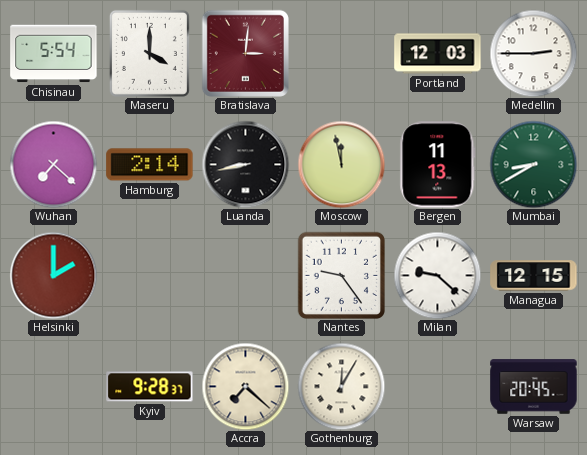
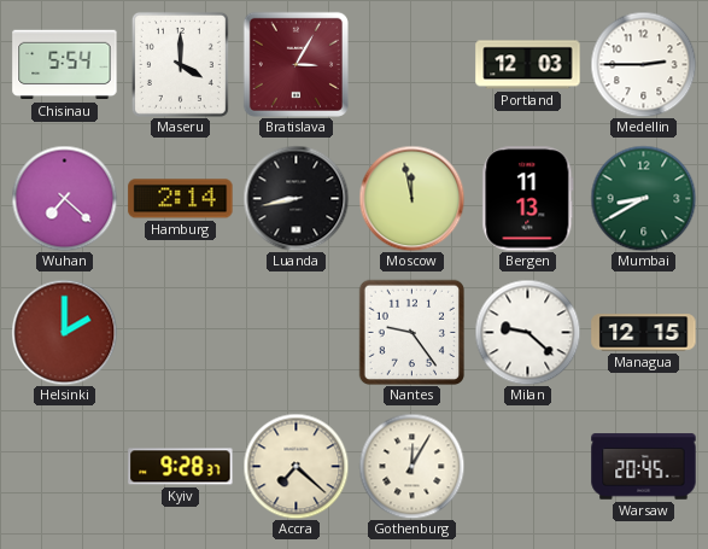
Bratislava: 3:01 -> 3:05
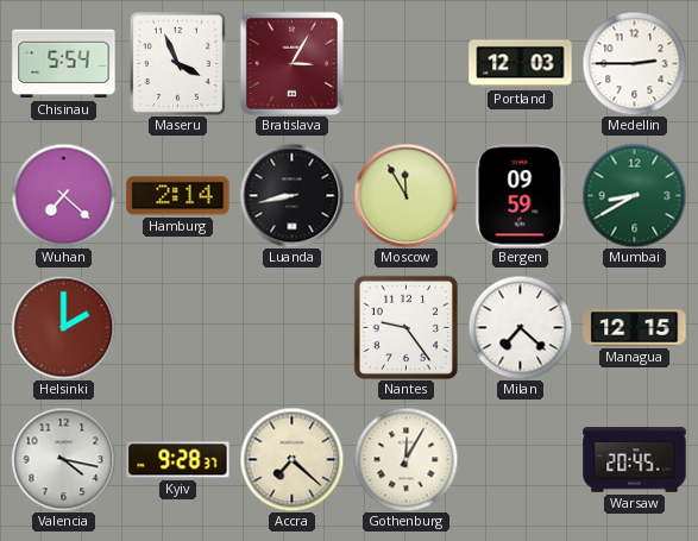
Maseru: 4:00 -> 3:56
Moscow: 11:58 -> 11:55
Bergen: 11:13 -> 09:59
Milan: 9:22 -> 7:22
Valencia: none -> 4:17
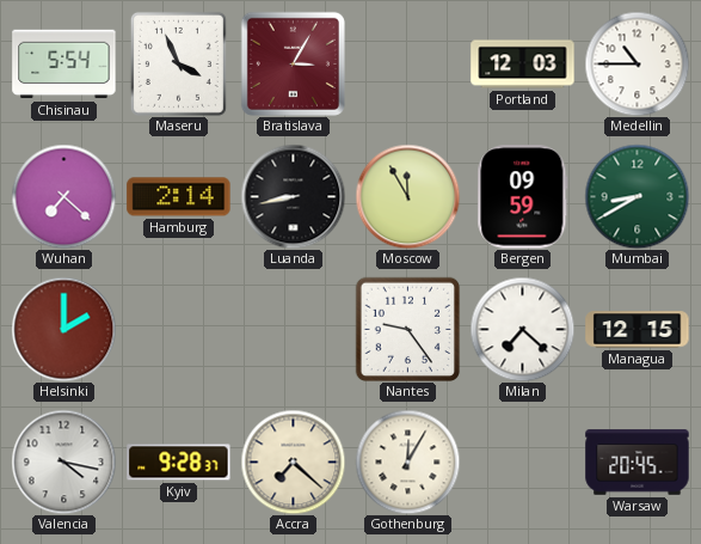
Medellin: 2:45 -> 10:45
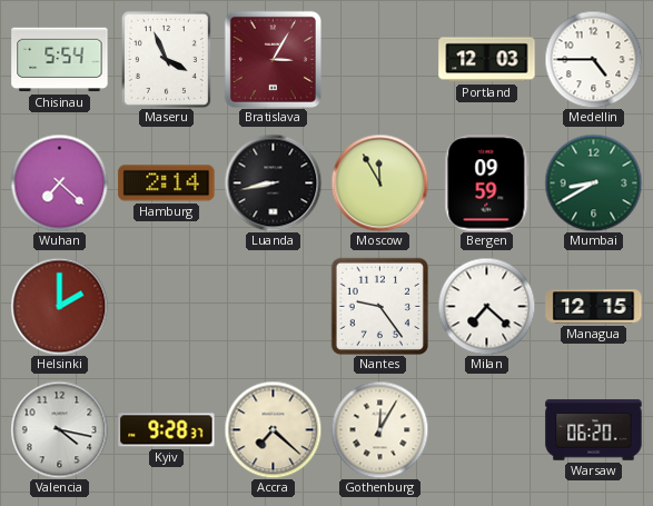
Medellin: 10:45 -> 4:45
Warsaw: 20:45 -> 06:20
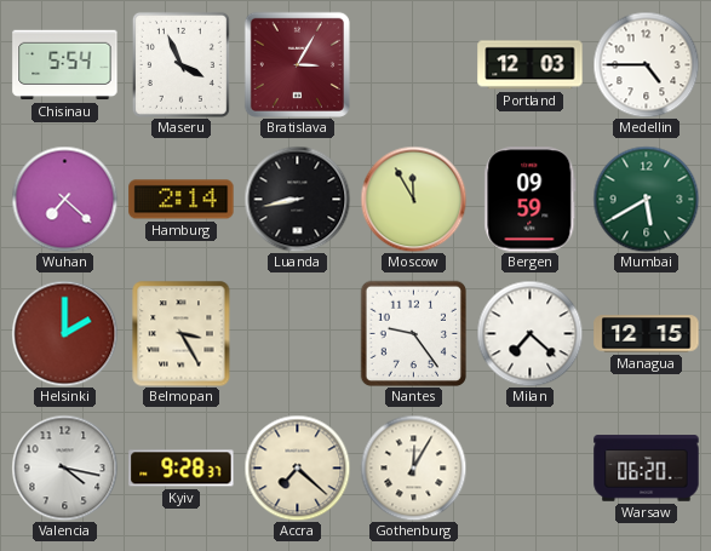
Mumbai: 8:40 -> 5:40
Belmopan: none -> 3:25
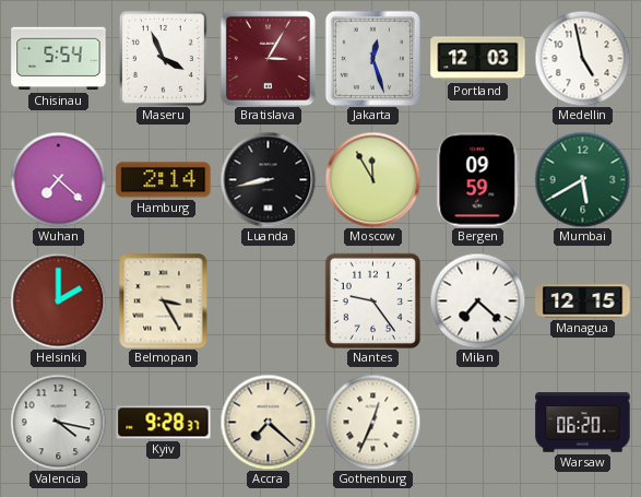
Jakarta: none -> 12:27
Medellin: 4:45 -> 4:58
Gothenburg: 12:05 -> 12:34
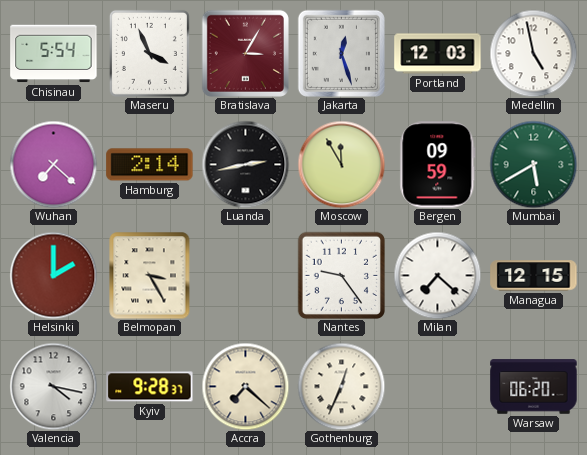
Luanda: 8:43 -> 2:43
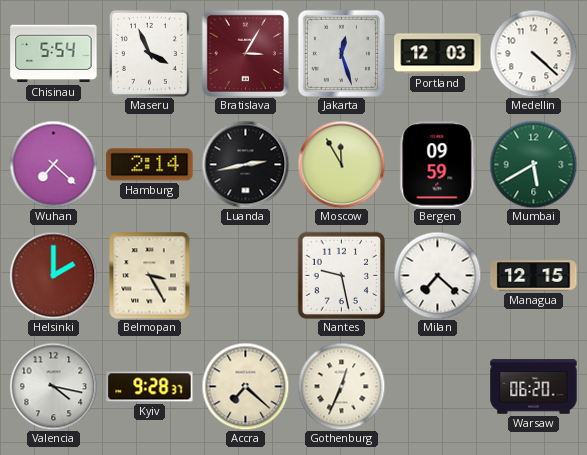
Medellin: 4:58 -> 4:22
Nantes: 9:24 -> 9:28
